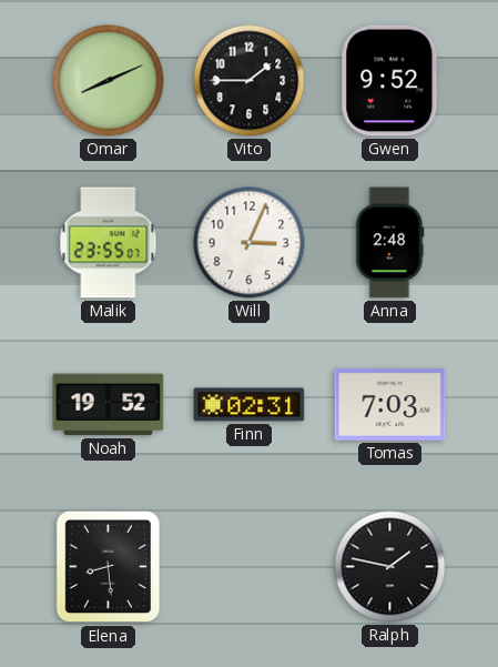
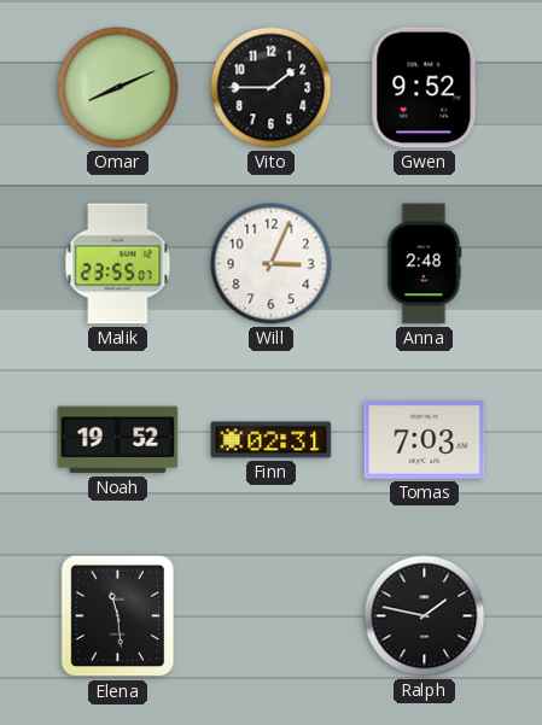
Elena: 8:29 -> 11:29
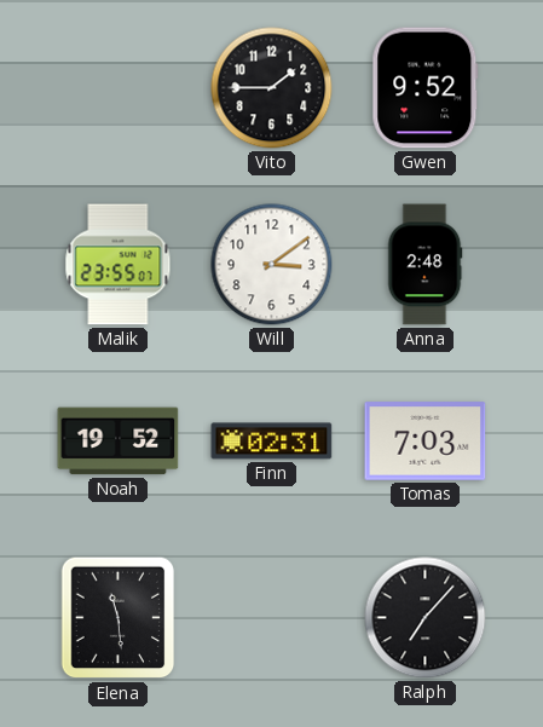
Omar: 8:11 -> none
Will: 3:04 -> 3:09
Ralph: 1:47 -> 7:07
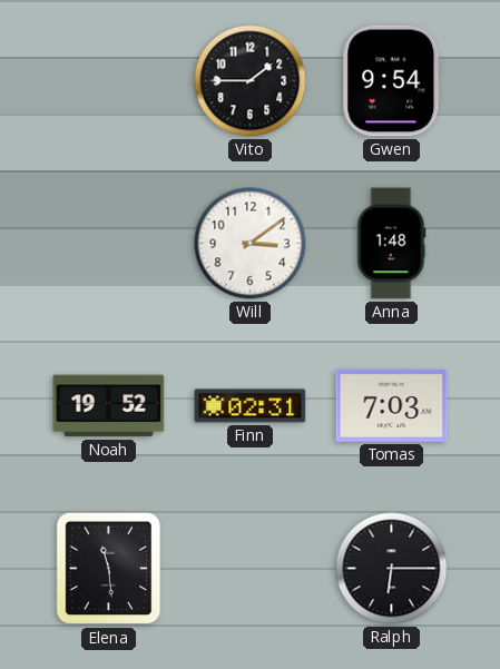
Gwen: 9:52 -> 9:54
Malik: 23:55 -> none
Anna: 2:48 -> 1:48
Ralph: 7:07 -> 6:15
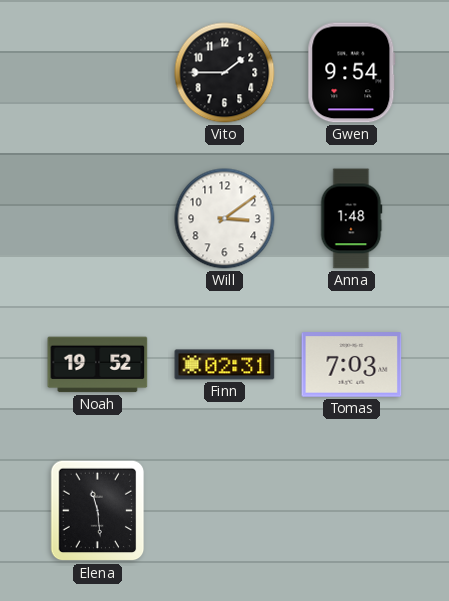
Ralph: 6:15 -> none
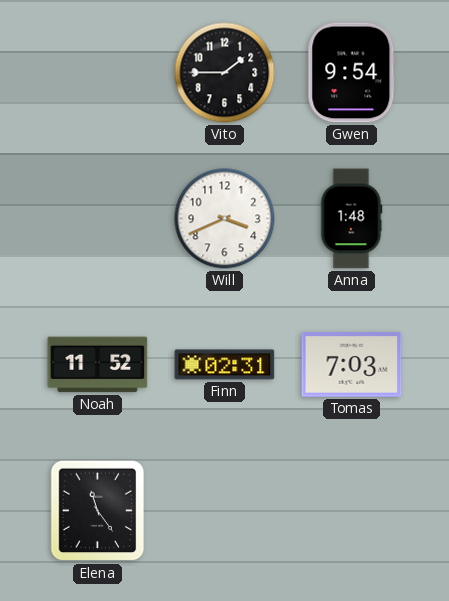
Will: 3:09 -> 3:41
Noah: 19:52 -> 11:52
Elena: 11:29 -> 11:24
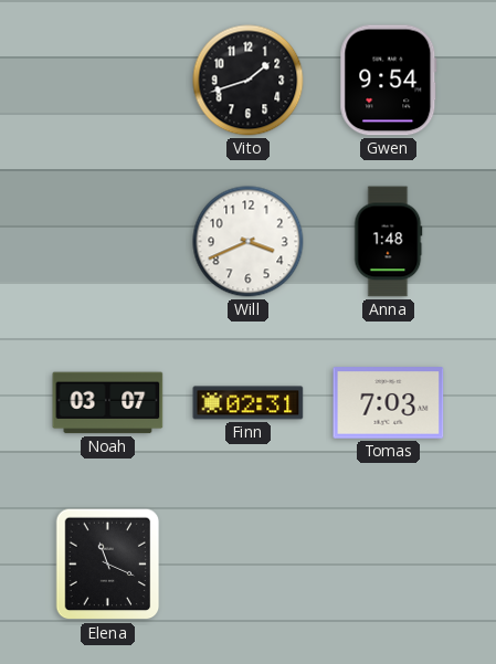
Vito: 1:45 -> 1:42
Noah: 11:52 -> 03:07
Elena: 11:24 -> 11:19
